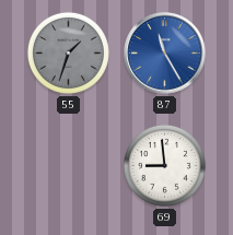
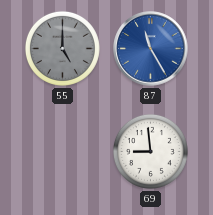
55: 1:33 -> 5:00
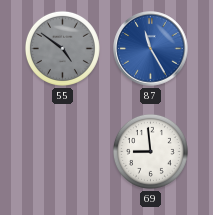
55: 5:00 -> 4:51
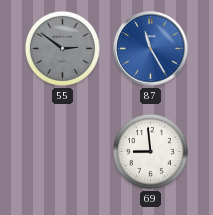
55: 4:51 -> 2:51
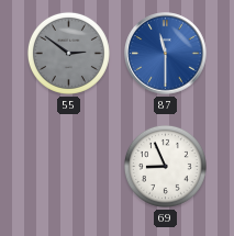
87: 11:25 -> 11:30
69: 8:59 -> 8:56
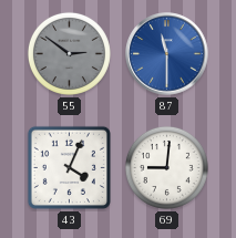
43: none -> 4:04
69: 8:56 -> 9:01
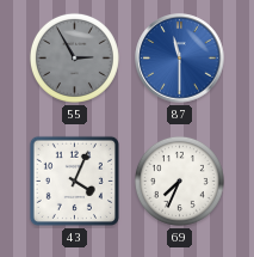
55: 2:51 -> 2:55
69: 9:01 -> 7:34
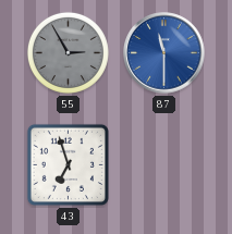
43: 4:04 -> 6:57
69: 7:34 -> none
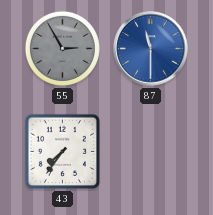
43: 6:57 -> 7:36
